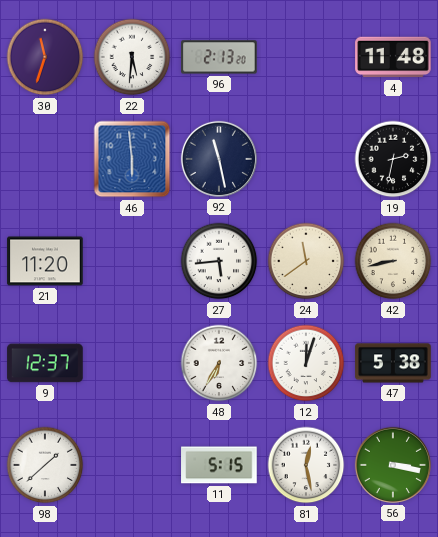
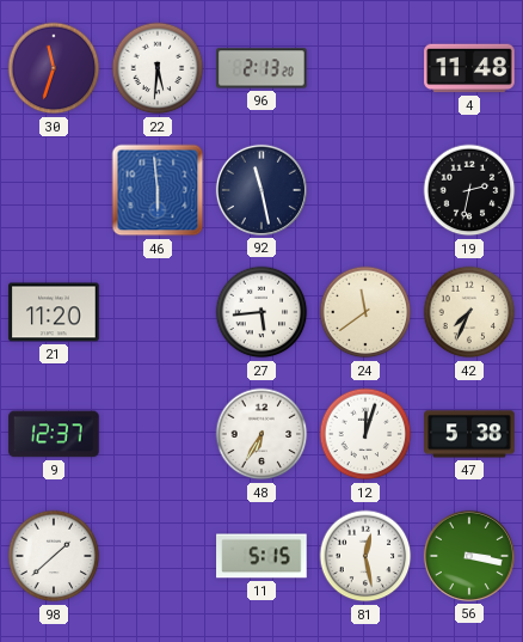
42: 8:43 -> 7:34
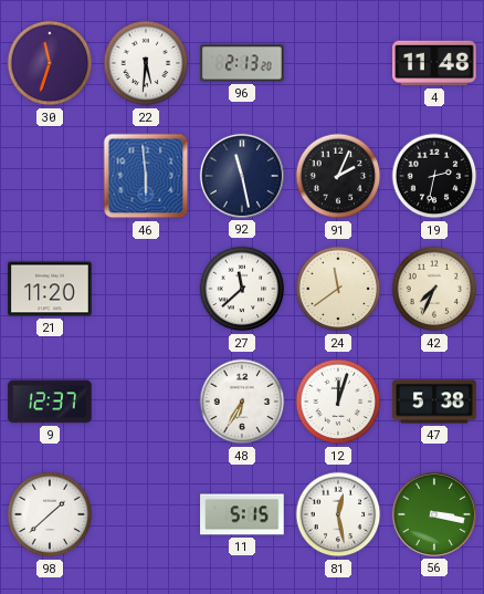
91: none -> 2:04
27: 5:44 -> 11:38
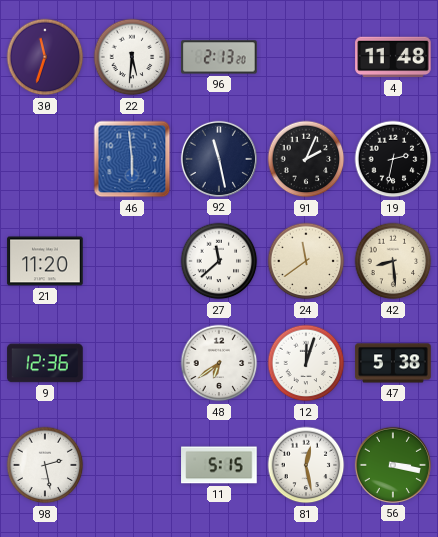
42: 7:34 -> 8:29
9: 12:37 -> 12:36
48: 6:35 -> 6:39
98: 1:38 -> 2:28
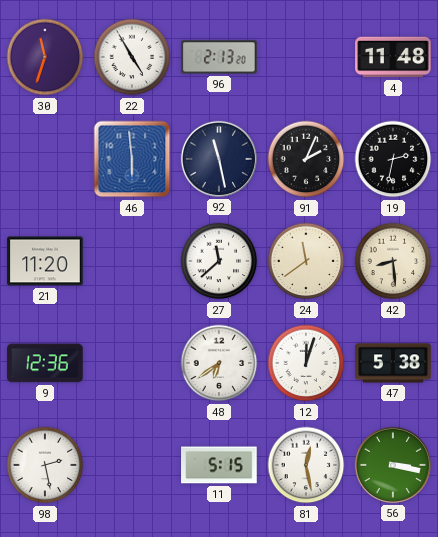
22: 5:31 -> 4:55
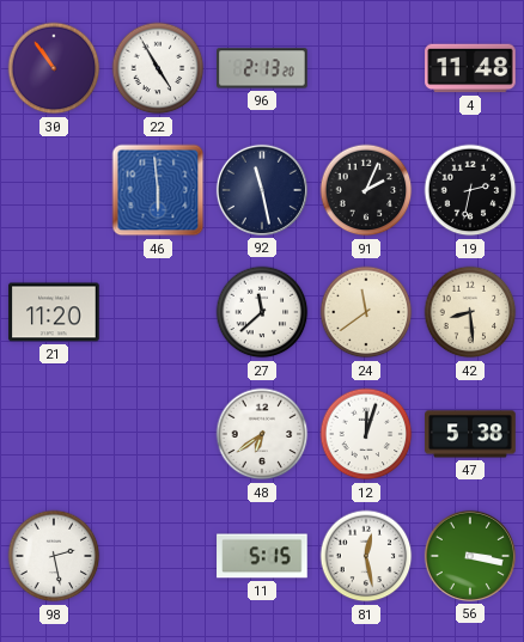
30: 11:33 -> 10:54
9: 12:36 -> none
